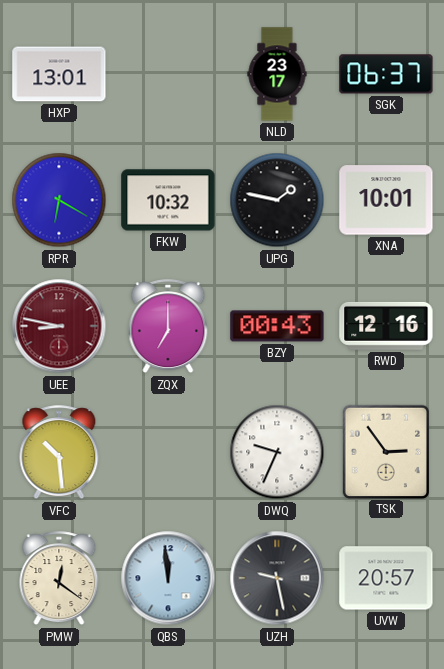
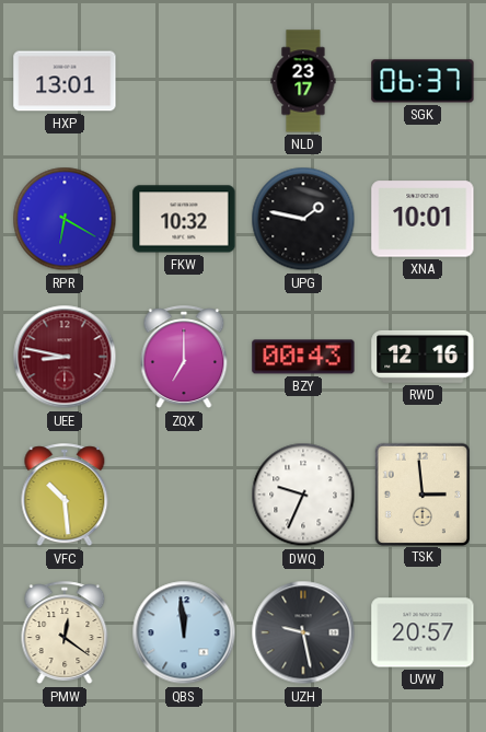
TSK: 2:54 -> 2:59
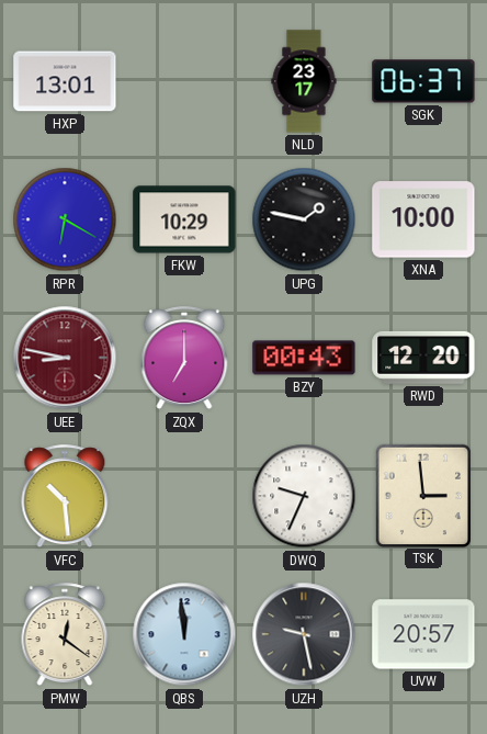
FKW: 10:32 -> 10:29
XNA: 10:01 -> 10:00
RWD: 12:16 -> 12:20
